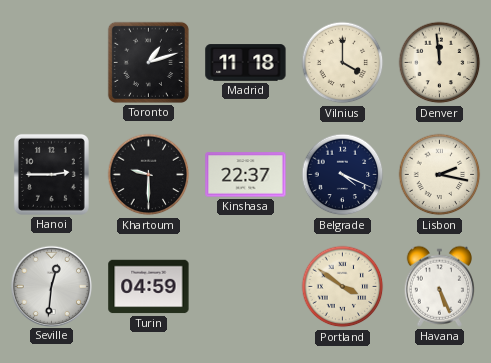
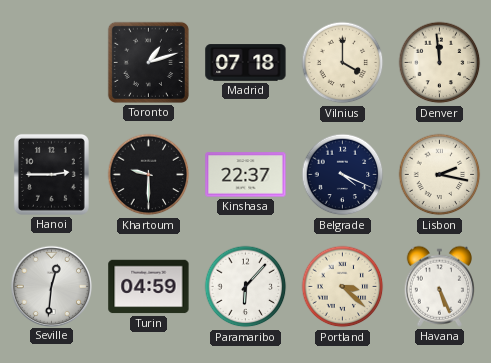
Madrid: 11:18 -> 07:18
Paramaribo: none -> 6:07
Portland: 3:51 -> 3:22
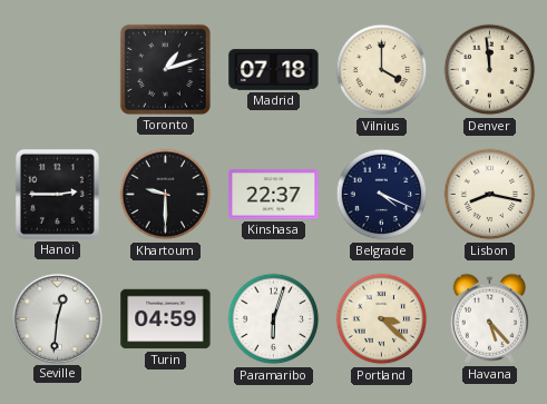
Lisbon: 2:17 -> 8:17
Paramaribo: 6:07 -> 6:03
Havana: 5:26 -> 5:23
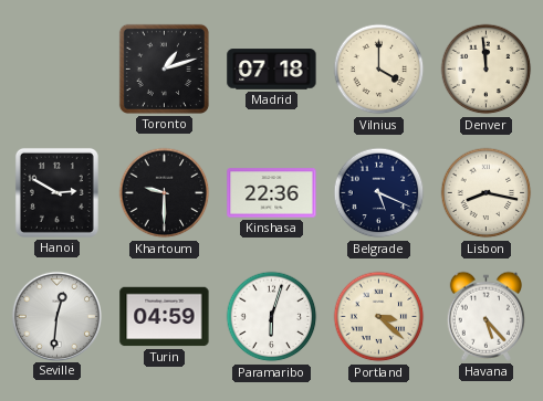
Hanoi: 2:45 -> 2:50
Kinshasa: 22:37 -> 22:36
Belgrade: 4:19 -> 5:19
